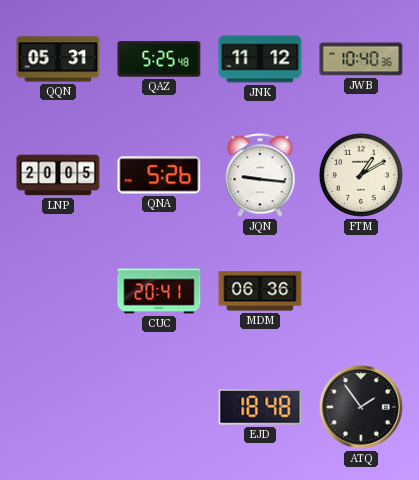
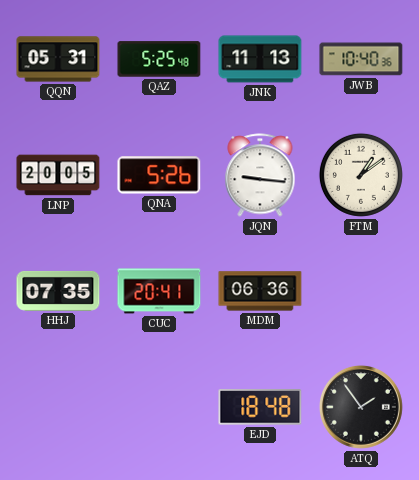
JNK: 11:12 -> 11:13
FTM: 1:10 -> 1:09
HHJ: none -> 07:35
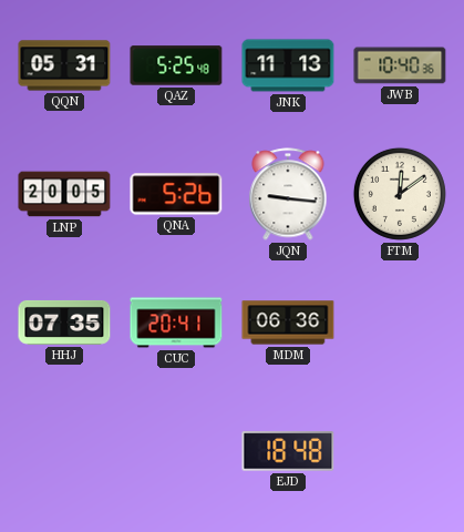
FTM: 1:09 -> 12:09
ATQ: 1:54 -> none
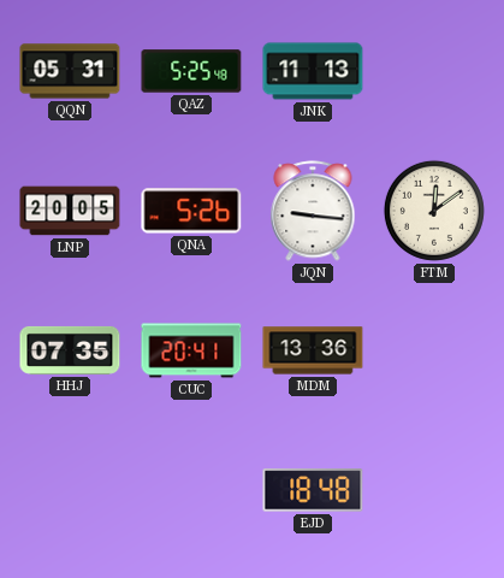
JWB: 10:40 -> none
MDM: 06:36 -> 13:36
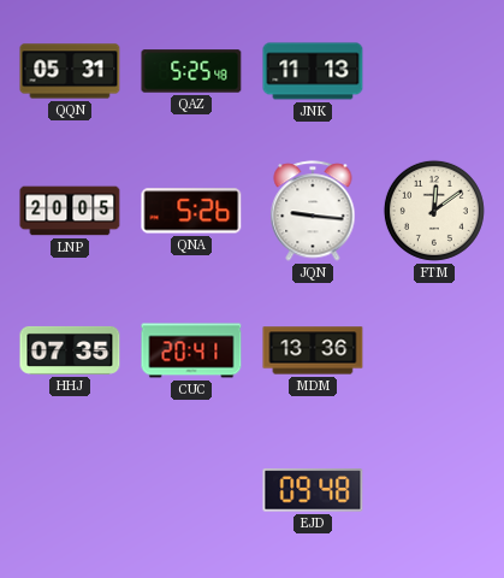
EJD: 18:48 -> 09:48
